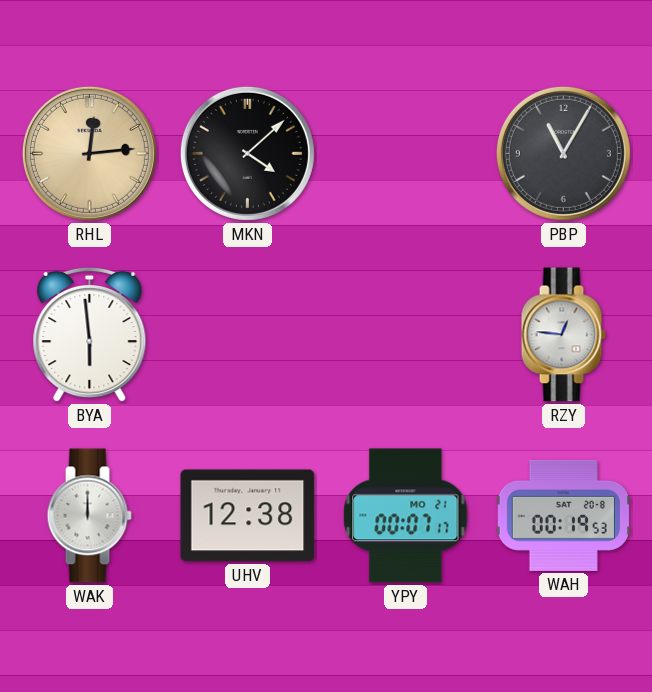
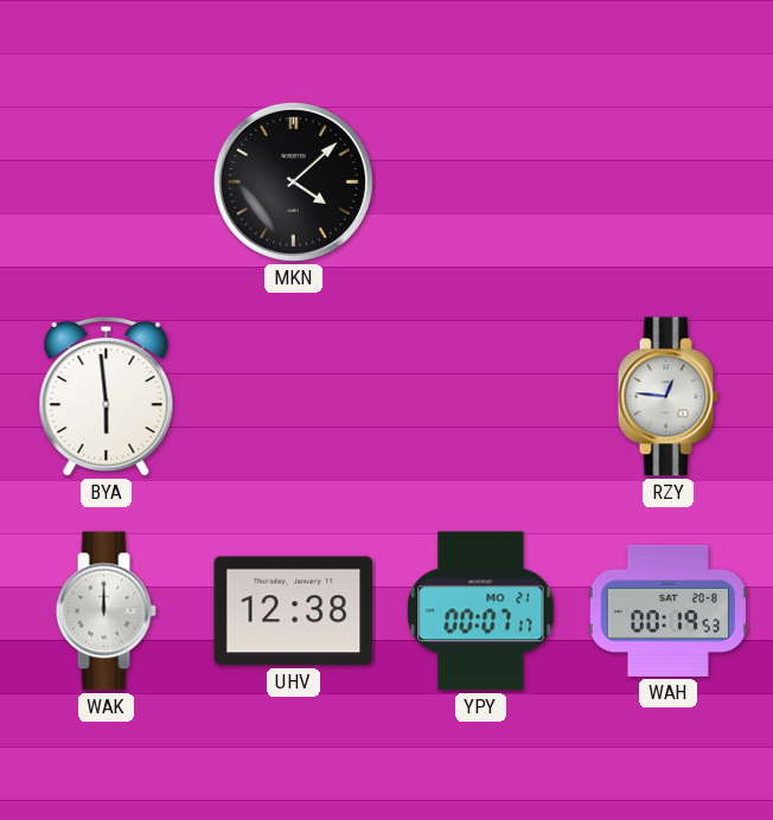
RHL: 12:14 -> none
PBP: 11:05 -> none
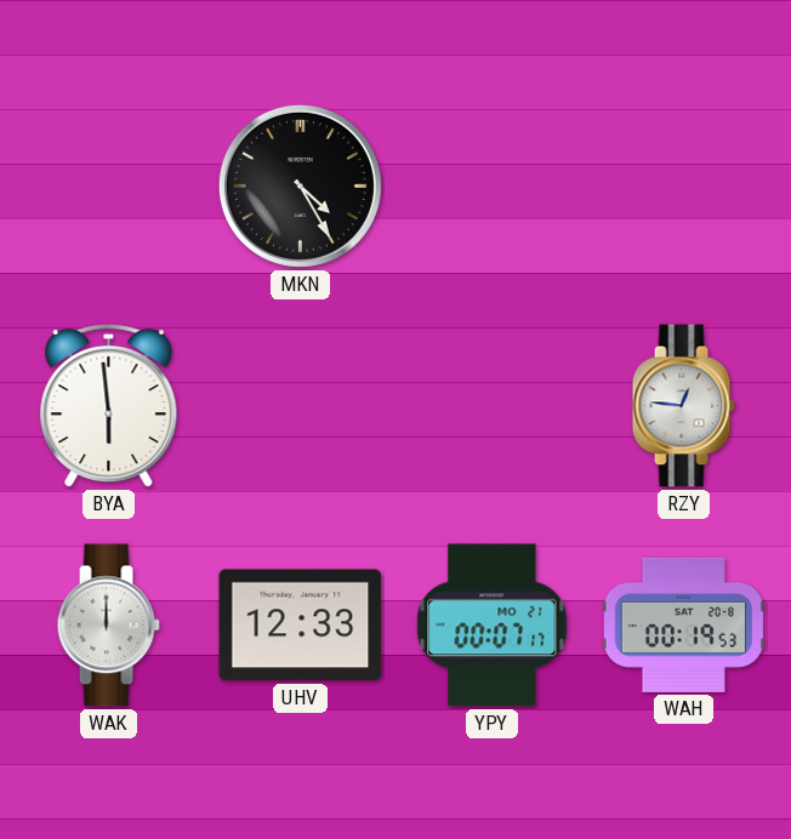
MKN: 4:08 -> 4:25
UHV: 12:38 -> 12:33
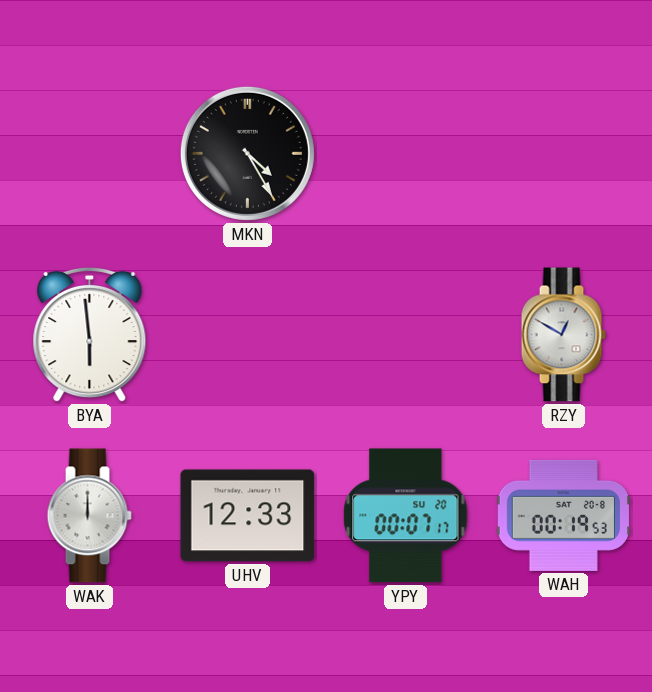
RZY: 12:46 -> 12:50
YPY date: MO 21 -> SU 20
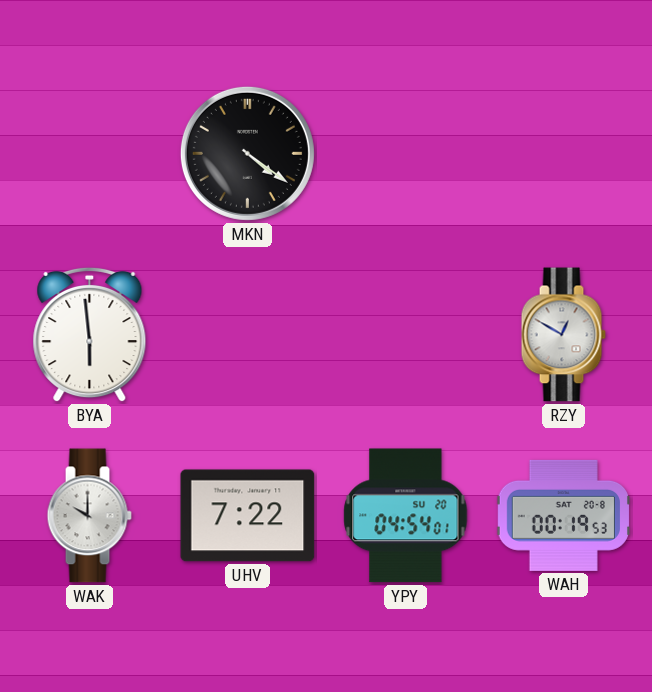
MKN: 4:25 -> 4:21
WAK: 12:00 -> 10:00
UHV: 12:33 -> 7:22
YPY: 00:07 -> 04:54
